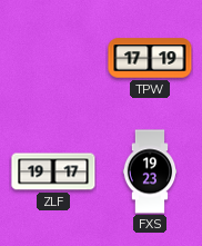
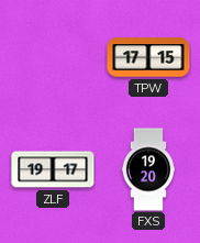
TPW: 17:19 -> 17:15
FXS: 19:23 -> 19:20
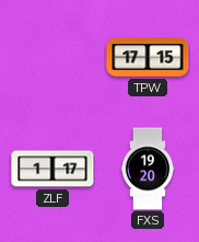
ZLF: 19:17 -> 1:17
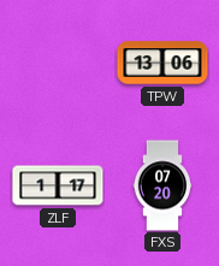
TPW: 17:15 -> 13:06
FXS: 19:20 -> 07:20
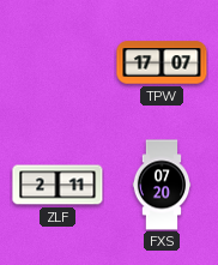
TPW: 13:06 -> 17:07
ZLF: 1:17 -> 2:11
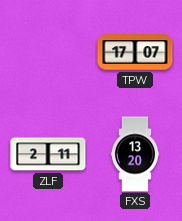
FXS: 07:20 -> 13:20
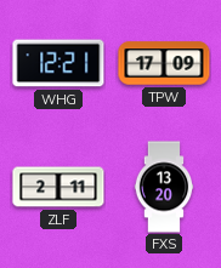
WHG: none -> 12:21
TPW: 17:07 -> 17:09
